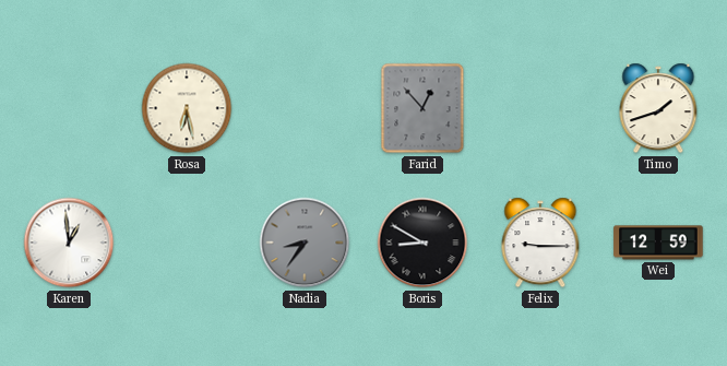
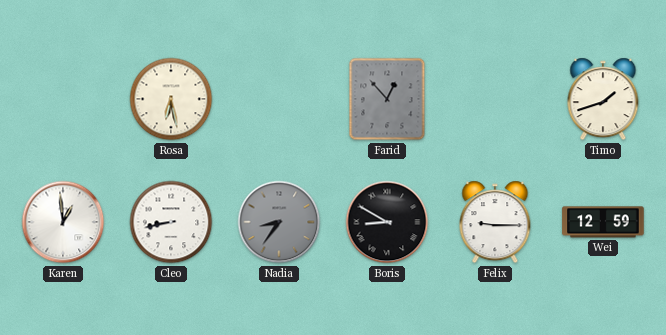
Cleo: none -> 8:43
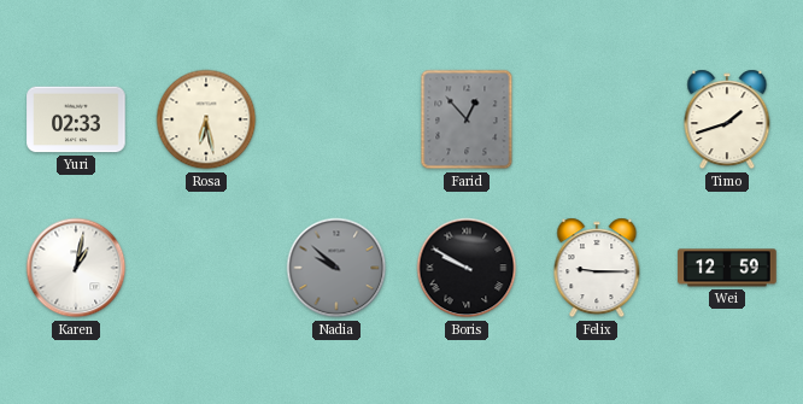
Yuri: none -> 02:33
Karen: 12:59 -> 1:02
Cleo: 8:43 -> none
Nadia: 8:36 -> 9:52
Boris: 8:50 -> 9:50
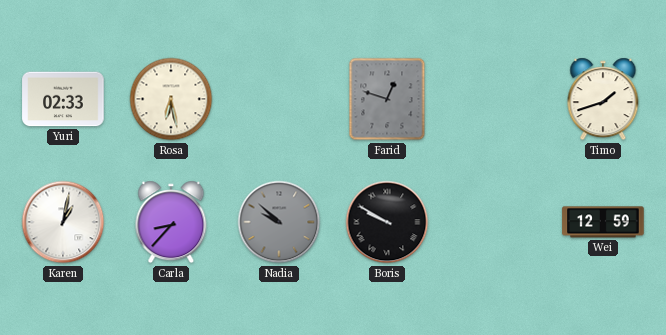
Farid: 12:53 -> 12:48
Carla: none -> 8:37
Felix: 9:15 -> none
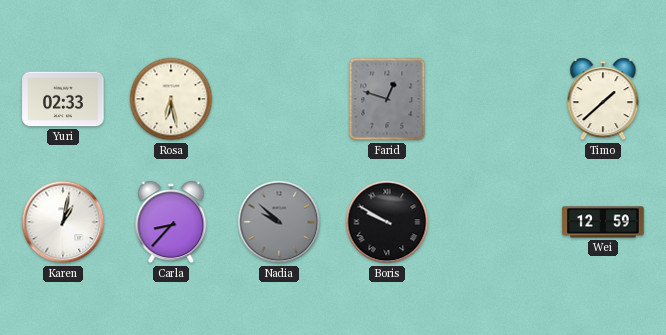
Timo: 1:42 -> 1:38
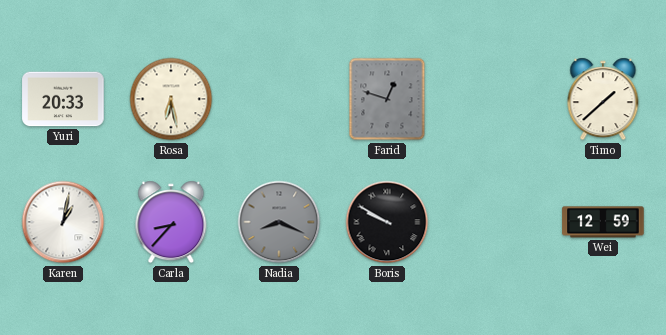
Yuri: 02:33 -> 20:33
Nadia: 9:52 -> 8:19
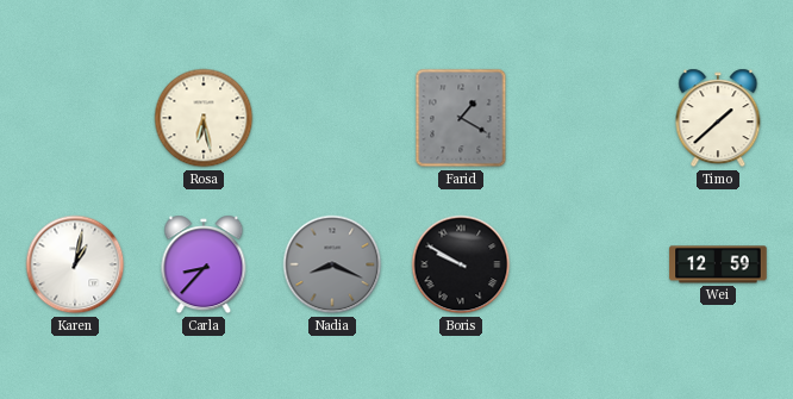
Yuri: 20:33 -> none
Farid: 12:48 -> 1:20
